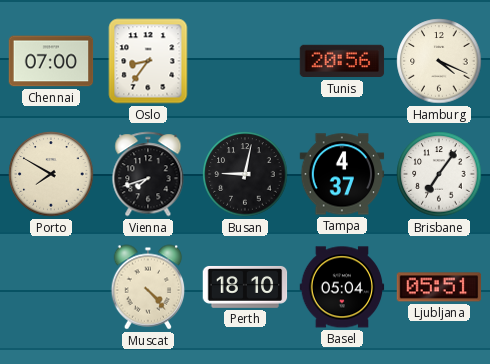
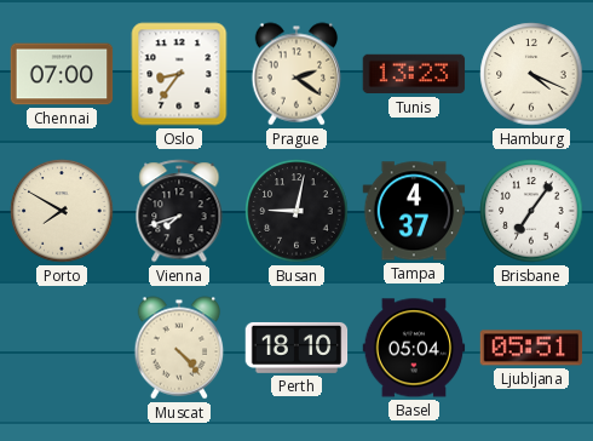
Prague: none -> 2:21
Tunis: 20:56 -> 13:23
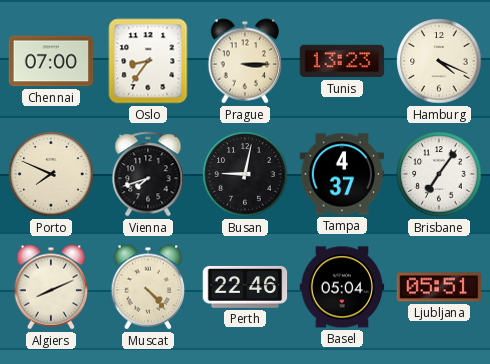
Prague: 2:21 -> 3:15
Porto: 7:50 -> 7:49
Algiers: none -> 8:11
Perth: 18:10 -> 22:46
